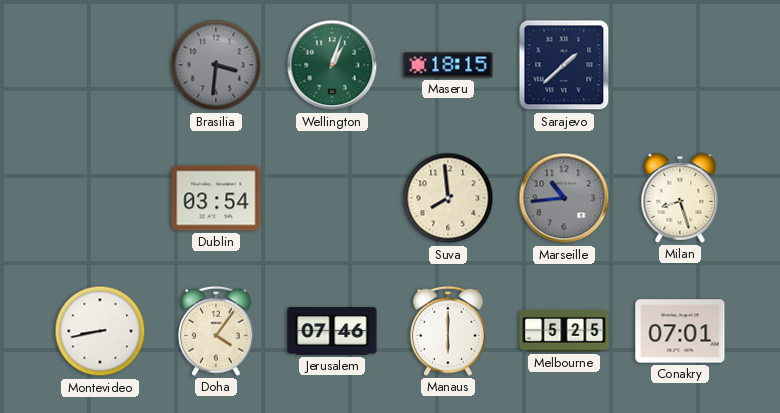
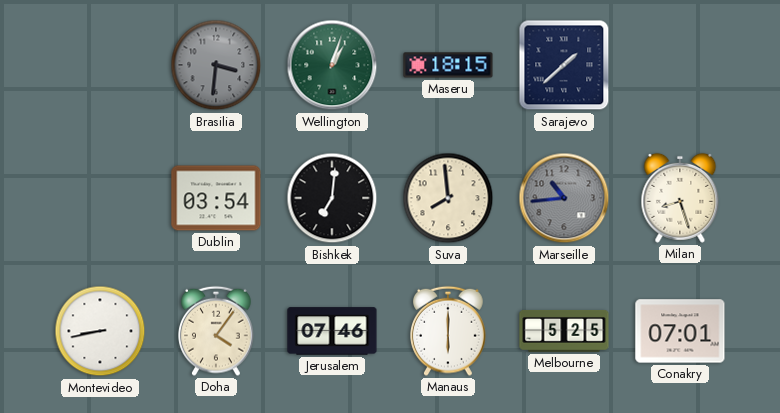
Bishkek: none -> 7:01
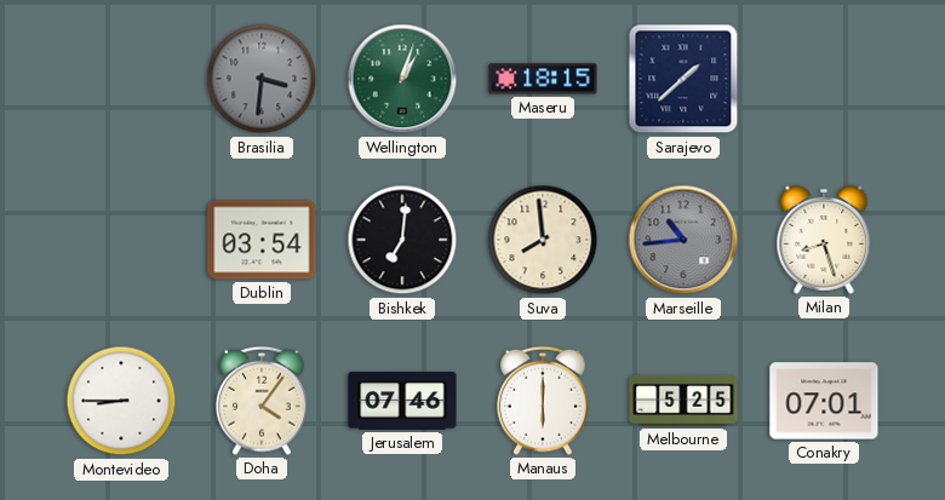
Montevideo: 8:43 -> 8:45
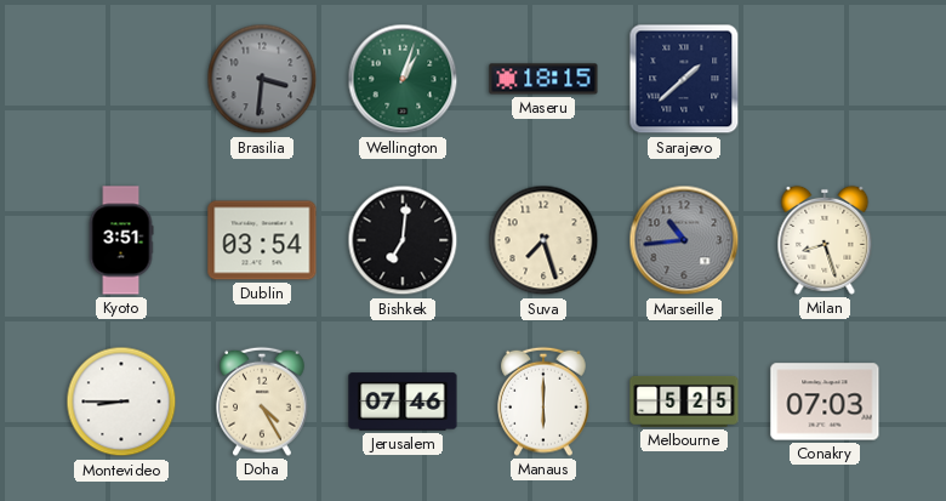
Kyoto: none -> 3:51
Suva: 7:59 -> 7:27
Doha: 4:06 -> 4:25
Conakry: 07:01 -> 07:03
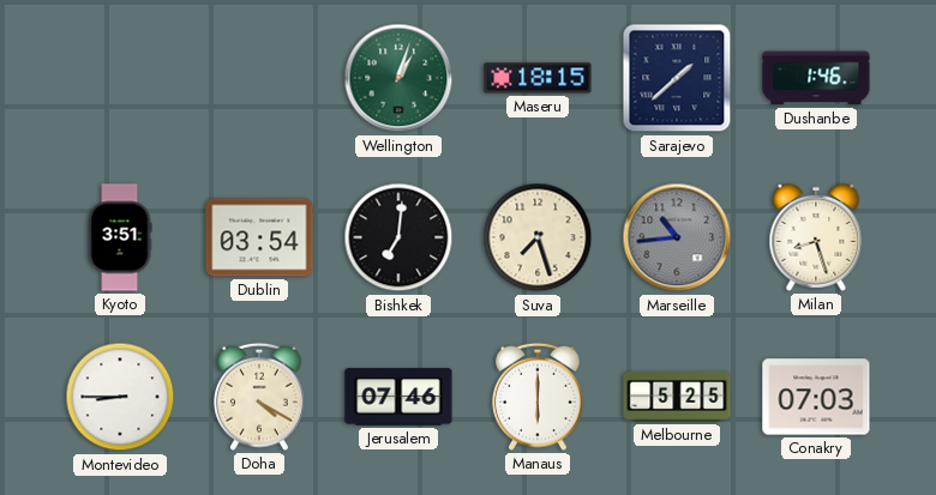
Brasilia: 3:31 -> none
Dushanbe: none -> 1:46
Doha: 4:25 -> 4:20
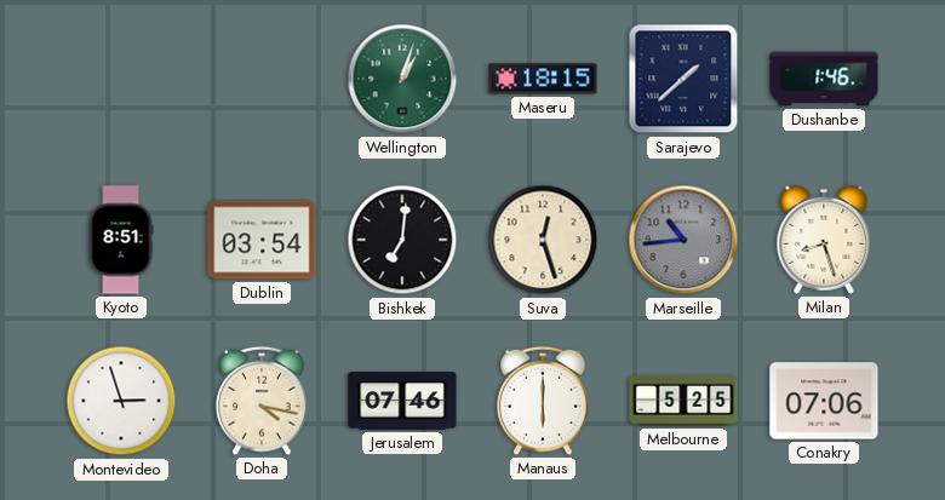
Kyoto: 3:51 -> 8:51
Suva: 7:27 -> 12:27
Montevideo: 8:45 -> 2:57
Doha: 4:20 -> 4:17
Conakry: 07:03 -> 07:06
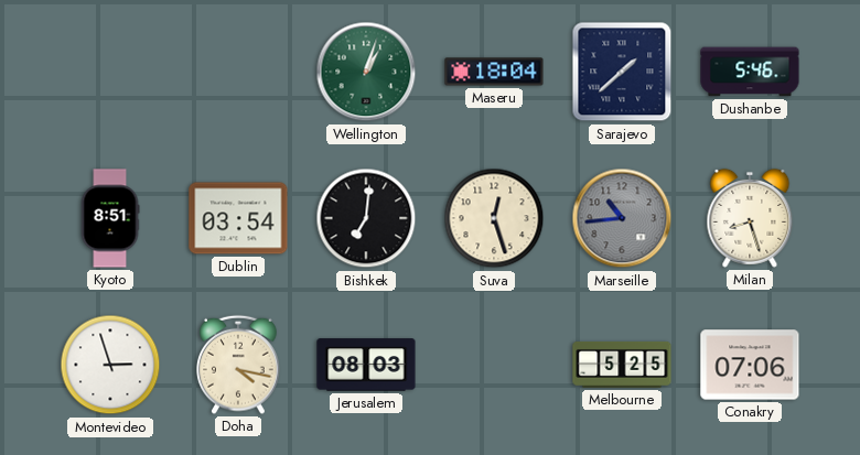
Maseru: 18:15 -> 18:04
Dushanbe: 1:46 -> 5:46
Jerusalem: 07:46 -> 08:03
Manaus: 6:00 -> none
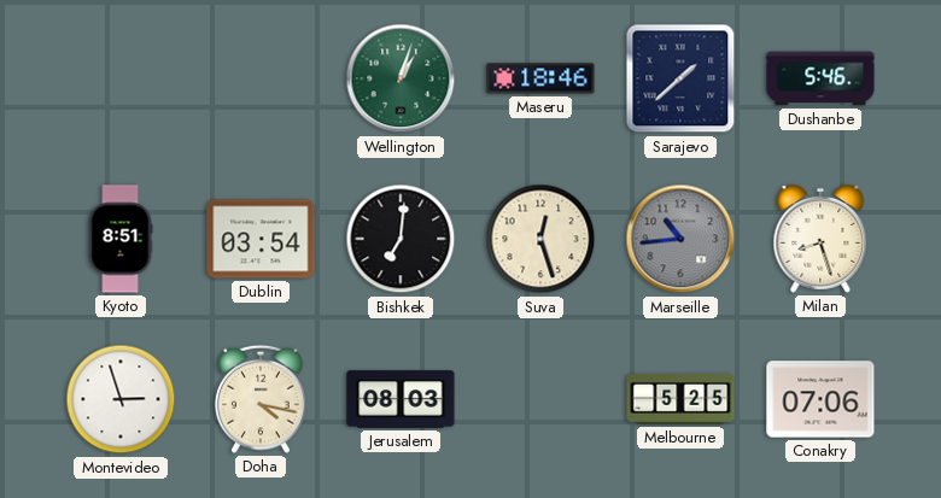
Maseru: 18:04 -> 18:46
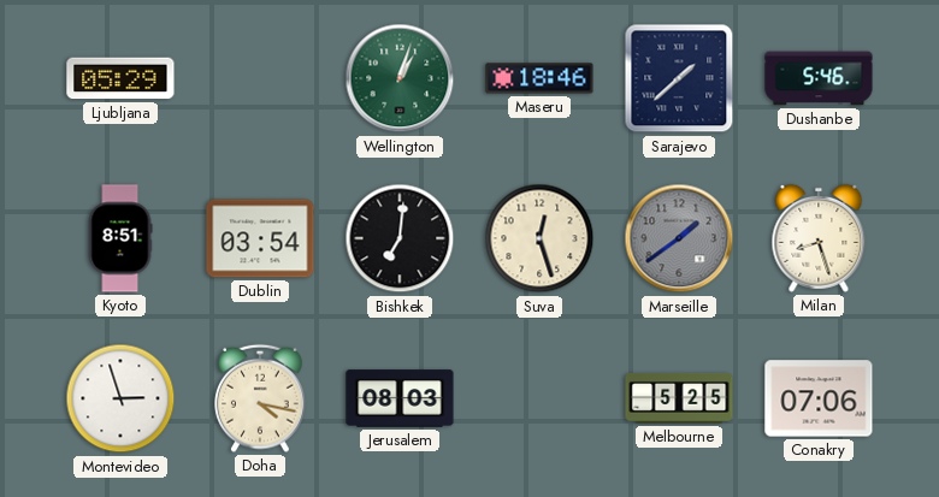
Ljubljana: none -> 05:29
Marseille: 10:44 -> 1:39
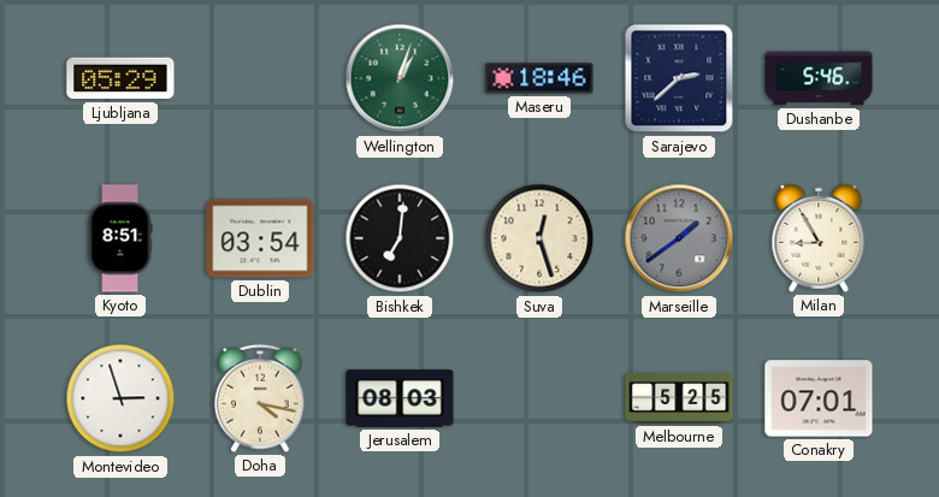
Sarajevo: 1:38 -> 2:38
Milan: 8:27 -> 8:55
Conakry: 07:06 -> 07:01
